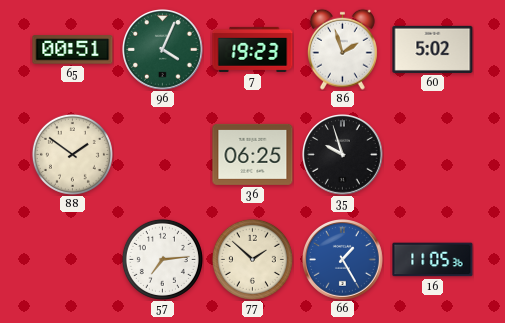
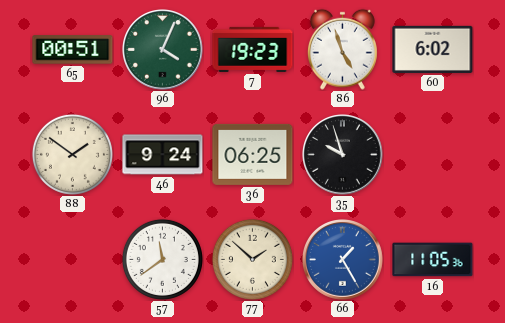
86: 1:57 -> 4:57
60: 5:02 -> 6:02
46: none -> 9:24
57: 7:14 -> 11:39
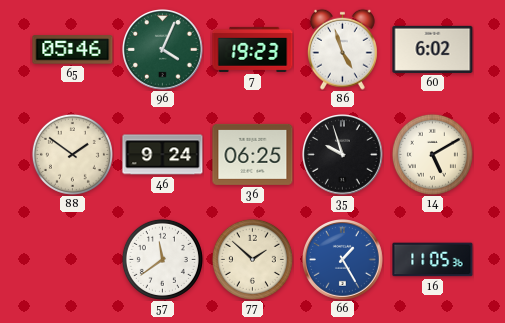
65: 00:51 -> 05:46
14: none -> 5:10
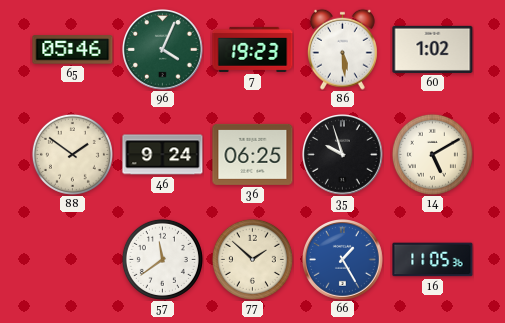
86: 4:57 -> 5:29
60: 6:02 -> 1:02
